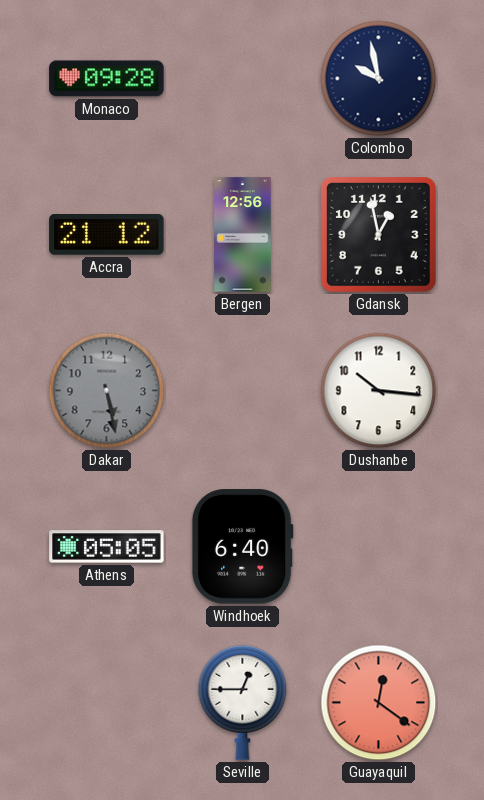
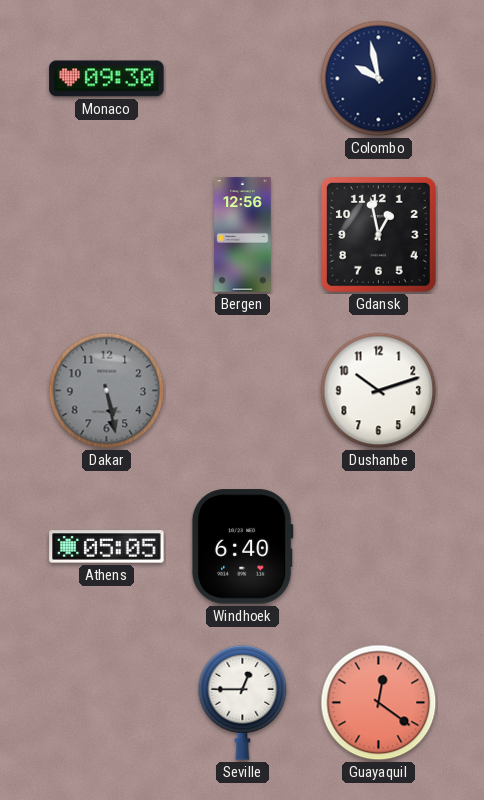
Monaco: 09:28 -> 09:30
Accra: 21:12 -> none
Dushanbe: 10:16 -> 10:12
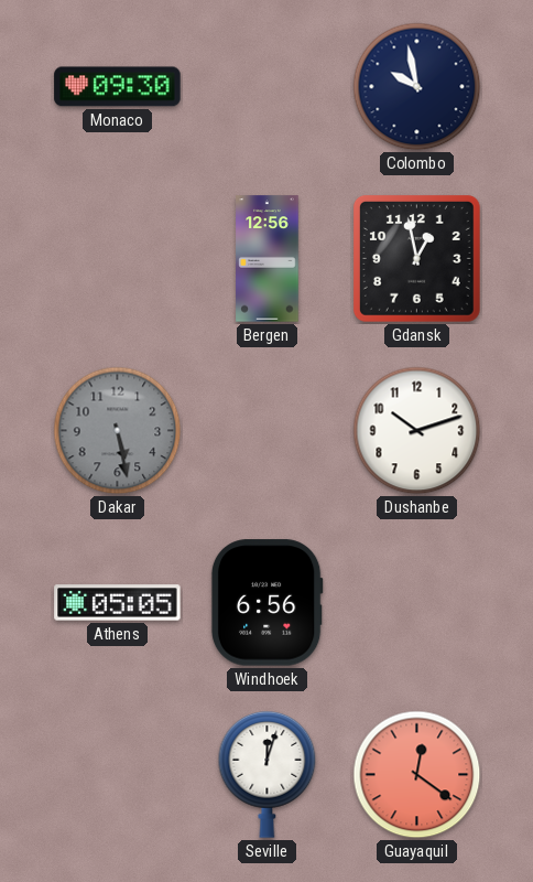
Windhoek: 6:40 -> 6:56
Seville: 12:45 -> 12:03
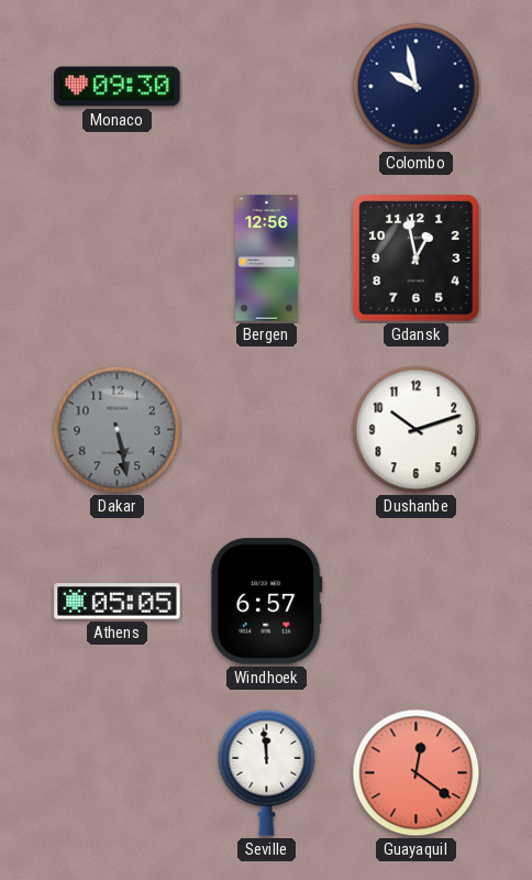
Windhoek: 6:56 -> 6:57
Seville: 12:03 -> 11:59
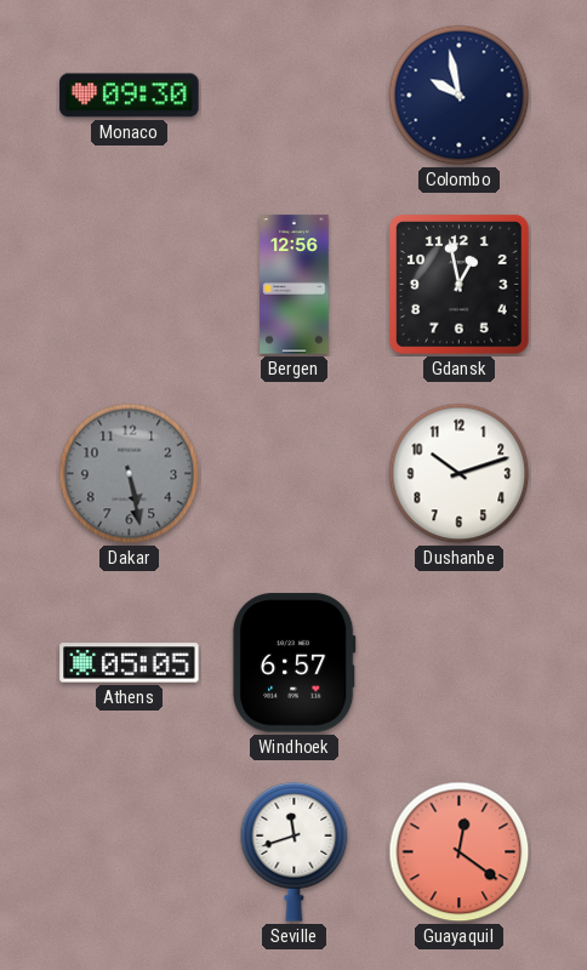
Seville: 11:59 -> 11:42
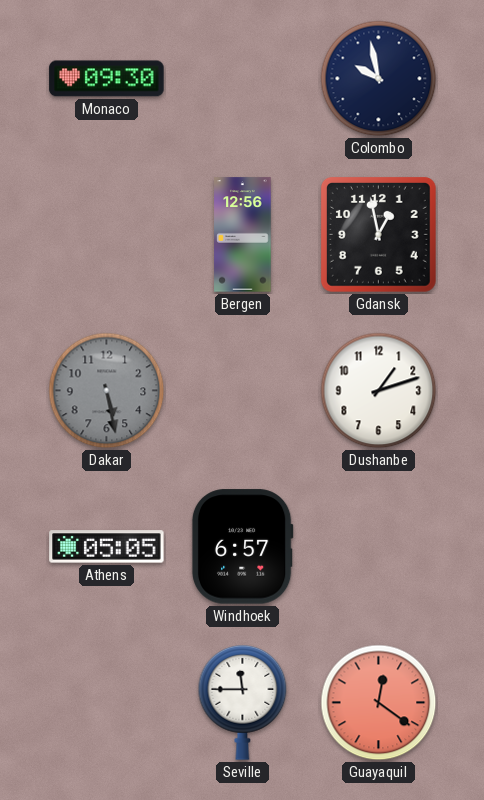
Dushanbe: 10:12 -> 1:12
Seville: 11:42 -> 11:45
